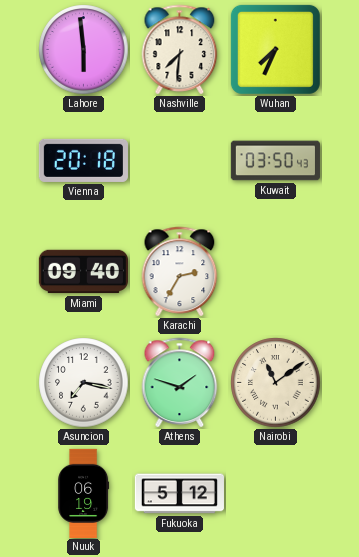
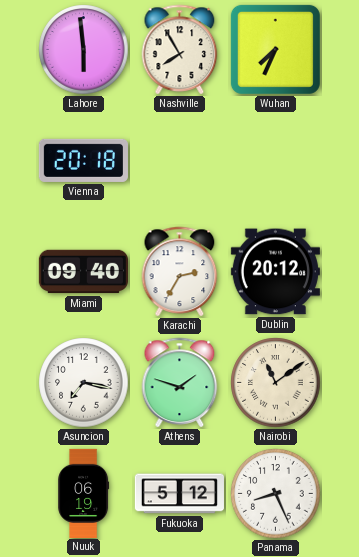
Nashville: 7:31 -> 7:55
Kuwait: 03:50 -> none
Dublin: none -> 20:12
Panama: none -> 8:26
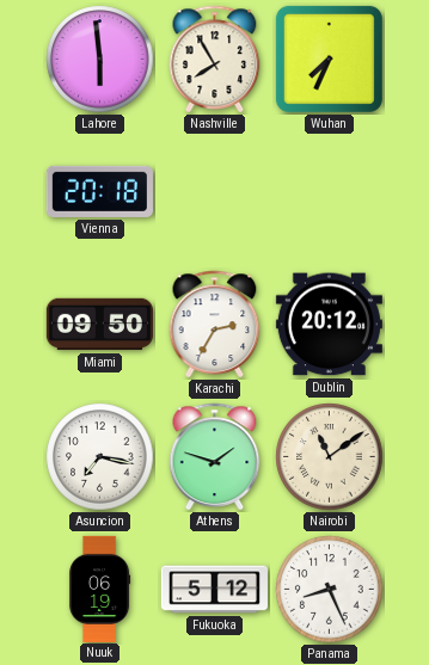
Miami: 09:40 -> 09:50
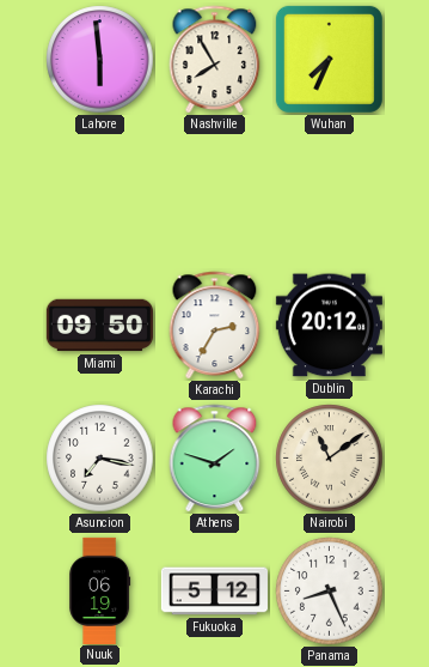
Vienna: 20:18 -> none
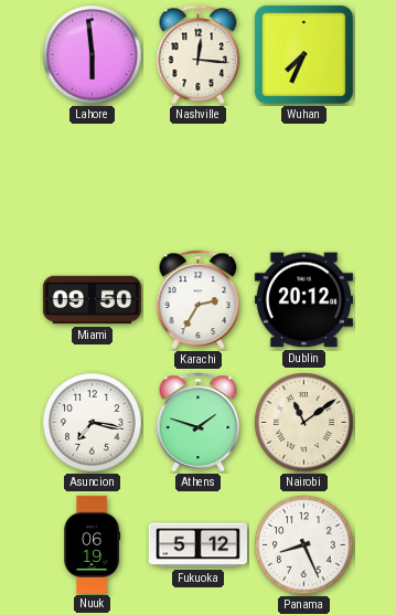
Nashville: 7:55 -> 12:16
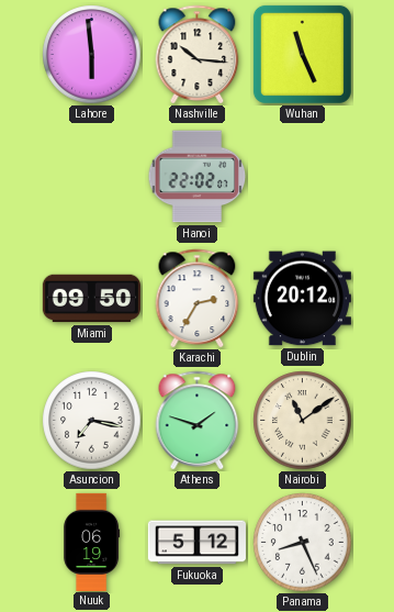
Nashville: 12:16 -> 10:16
Wuhan: 7:34 -> 11:26
Hanoi: none -> 22:02
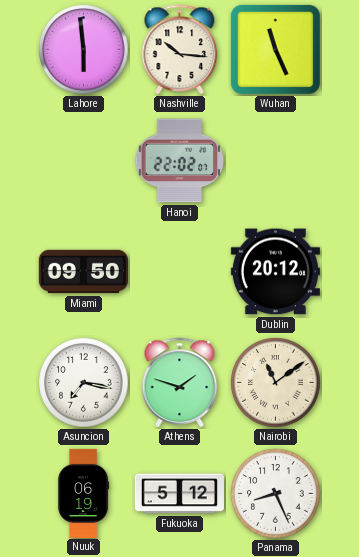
Karachi: 2:35 -> none
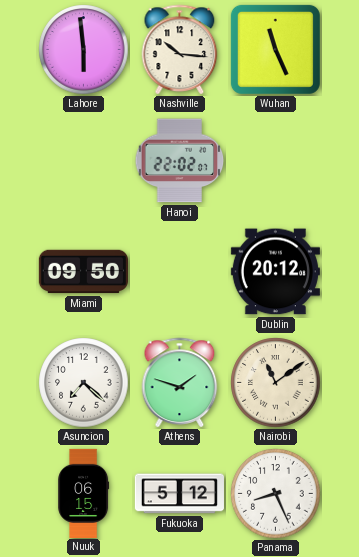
Asuncion: 7:17 -> 7:22
Nuuk: 06:19 -> 06:15
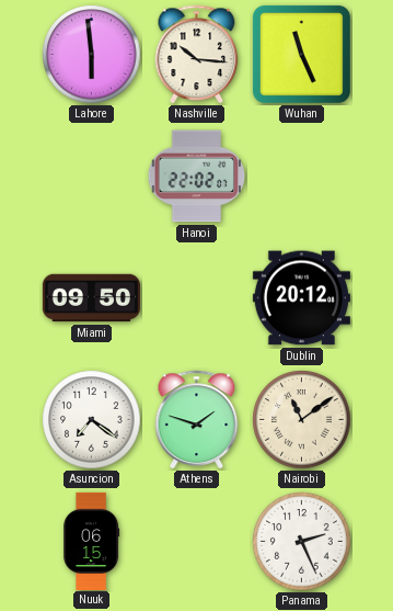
Asuncion: 7:22 -> 7:21
Fukuoka: 5:12 -> none
Panama: 8:26 -> 2:26
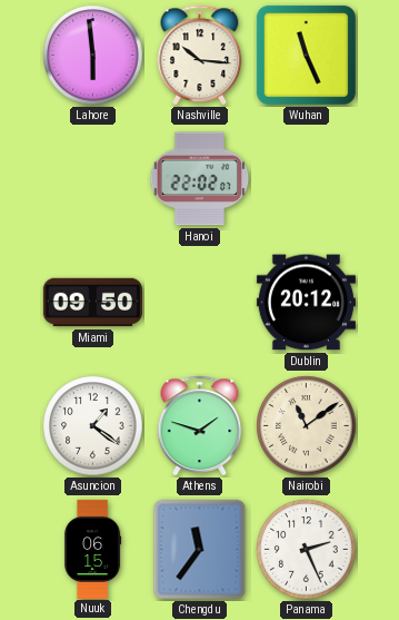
Asuncion: 7:21 -> 1:21
Chengdu: none -> 11:36
